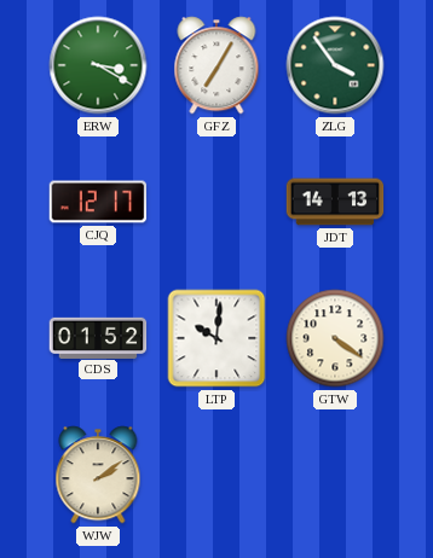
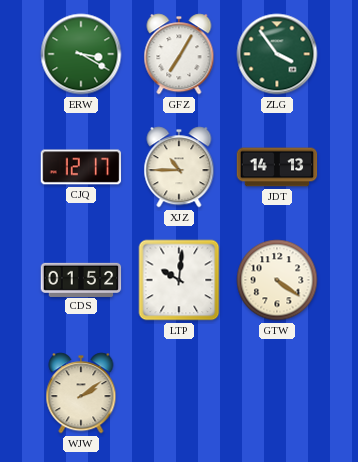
XJZ: none -> 10:45
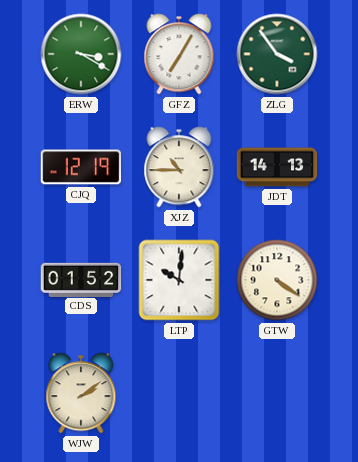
CJQ: 12:17 -> 12:19
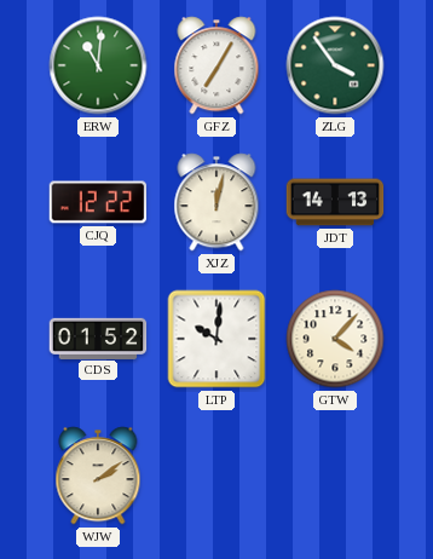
ERW: 3:20 -> 11:01
CJQ: 12:19 -> 12:22
XJZ: 10:45 -> 12:02
GTW: 4:21 -> 4:07
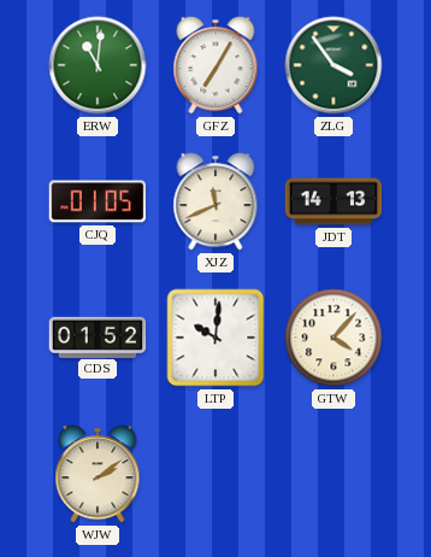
CJQ: 12:22 -> 01:05
XJZ: 12:02 -> 11:41
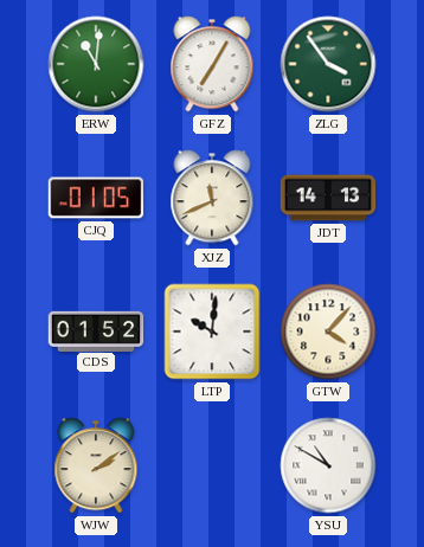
YSU: none -> 10:50
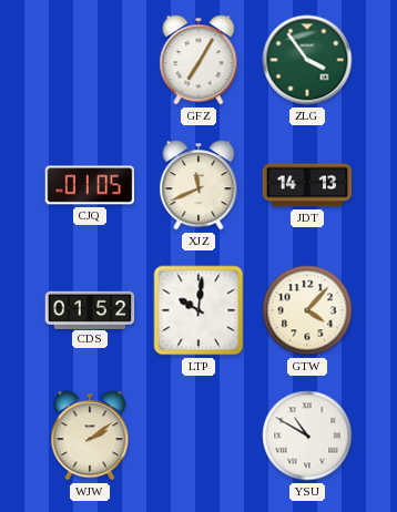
ERW: 11:01 -> none
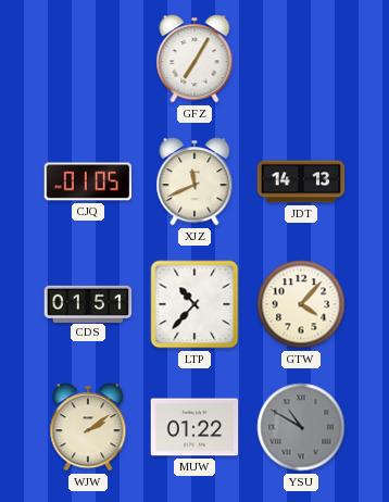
ZLG: 3:54 -> none
CDS: 01:52 -> 01:51
LTP: 10:01 -> 10:37
MUW: none -> 01:22
YSU dial: white -> grey
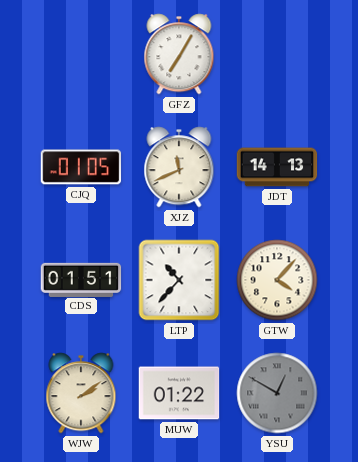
YSU: 10:50 -> 12:50
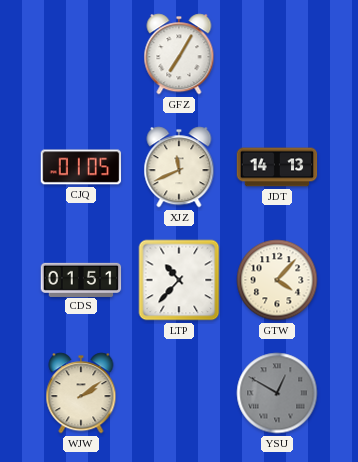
MUW: 01:22 -> none
